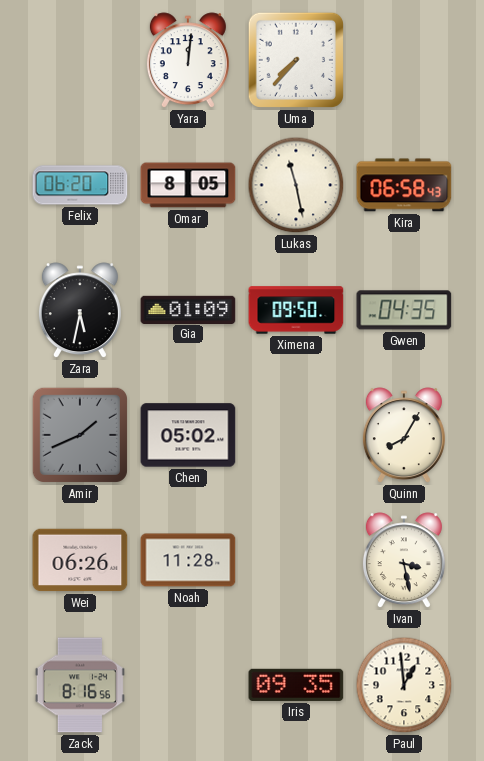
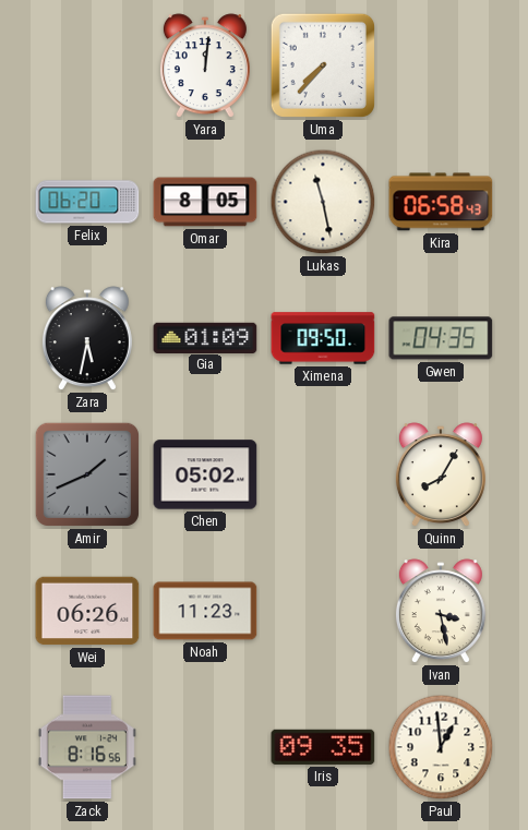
Noah: 11:28 -> 11:23
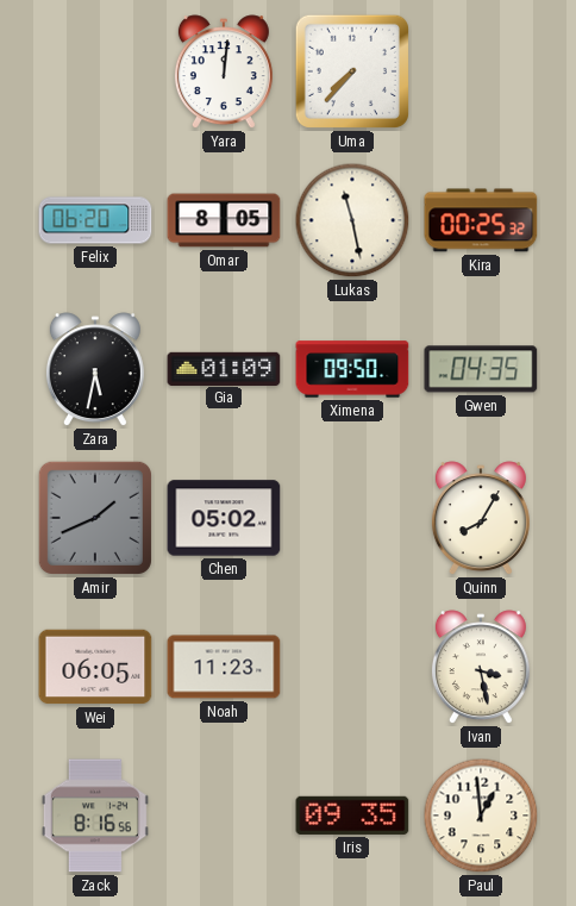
Kira: 06:58 -> 00:25
Wei: 06:26 -> 06:05
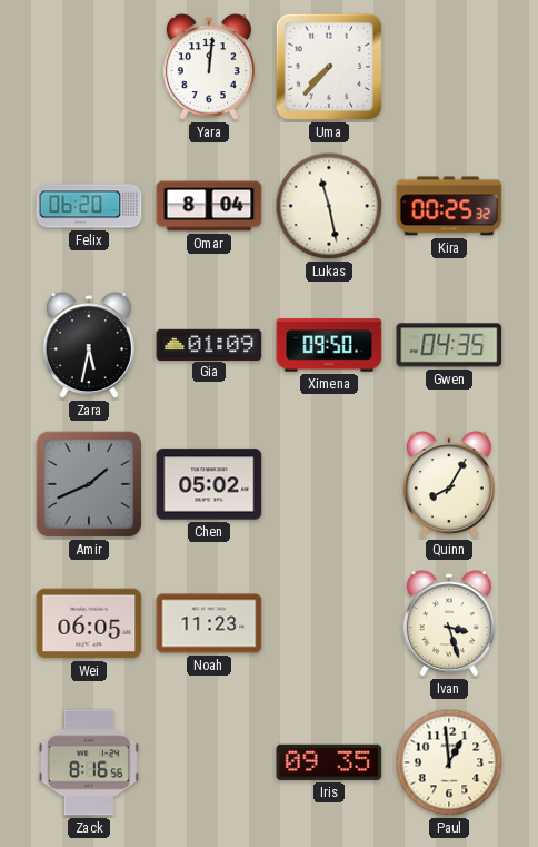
Omar: 8:05 -> 8:04
Ivan: 3:28 -> 3:27
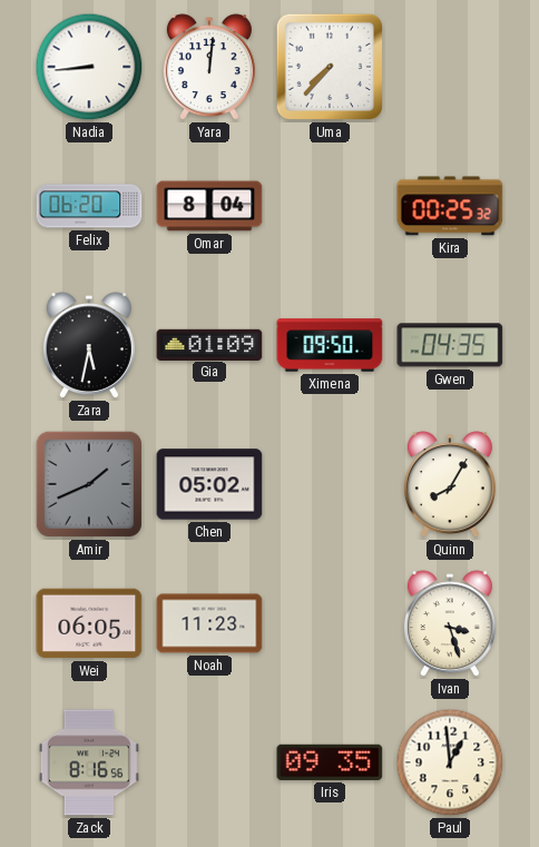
Nadia: none -> 8:44
Lukas: 11:28 -> none
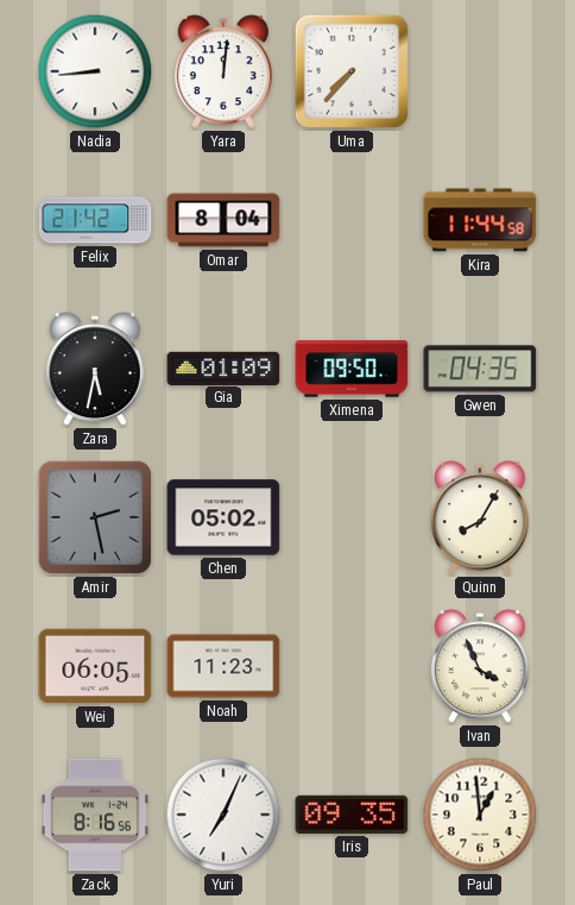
Felix: 06:20 -> 21:42
Kira: 00:25 -> 11:44
Amir: 1:41 -> 2:28
Ivan: 3:27 -> 3:56
Yuri: none -> 7:04
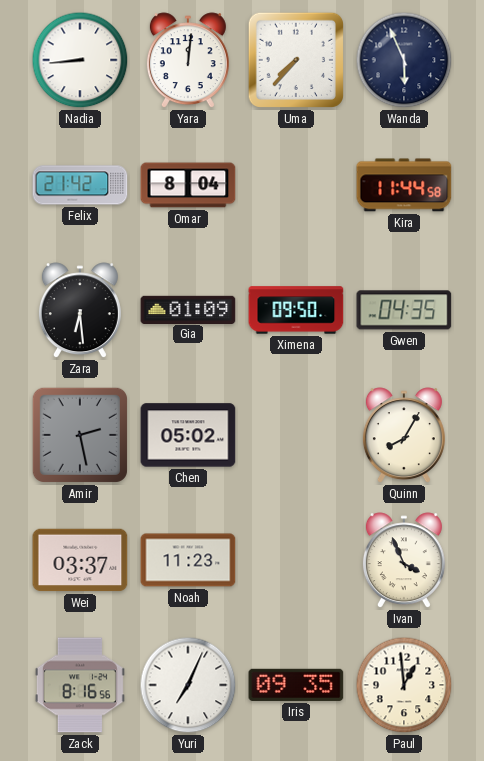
Wanda: none -> 5:56
Zara: 5:32 -> 6:29
Wei: 06:05 -> 03:37
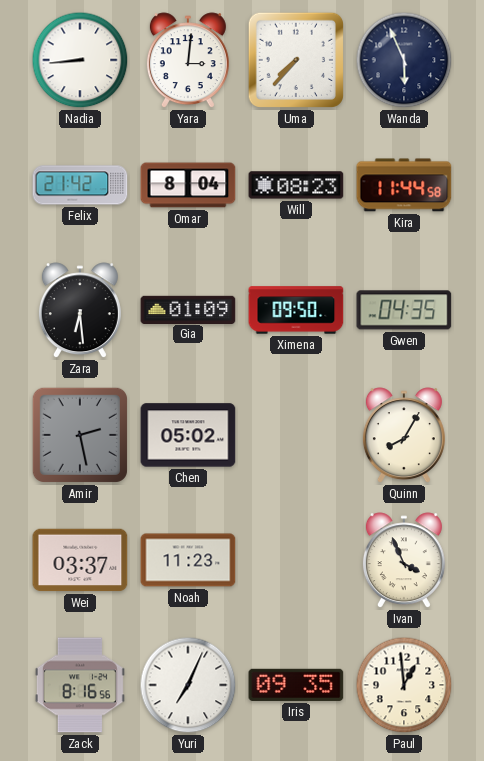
Yara: 12:01 -> 3:01
Will: none -> 08:23
